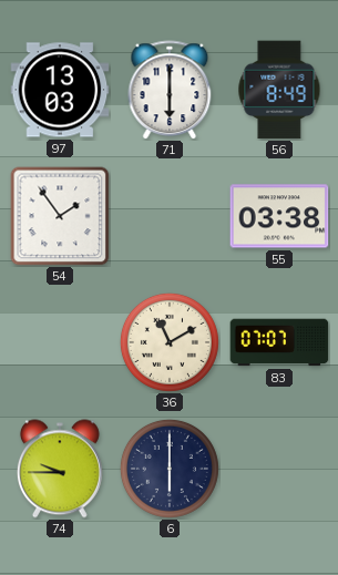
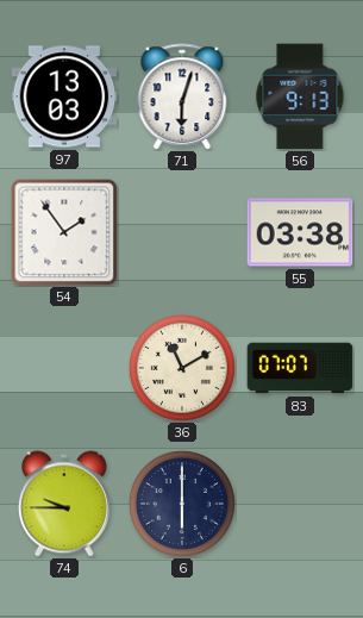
71: 6:00 -> 6:03
56: 8:49 -> 9:13
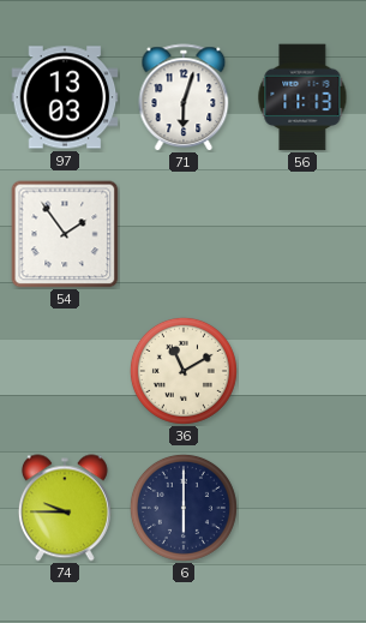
56: 9:13 -> 11:13
55: 03:38 -> none
83: 07:07 -> none
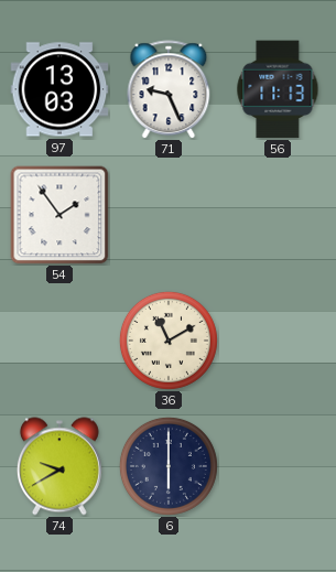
71: 6:03 -> 9:26
74: 9:45 -> 9:40
